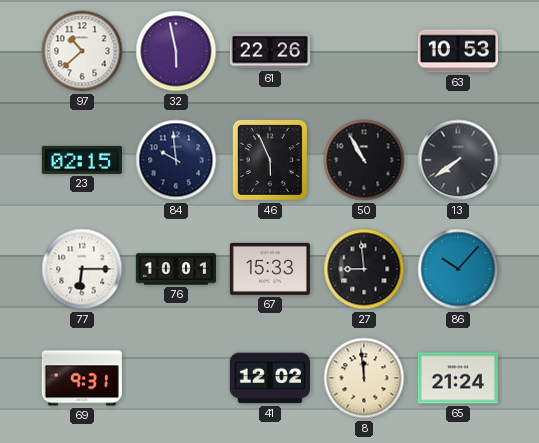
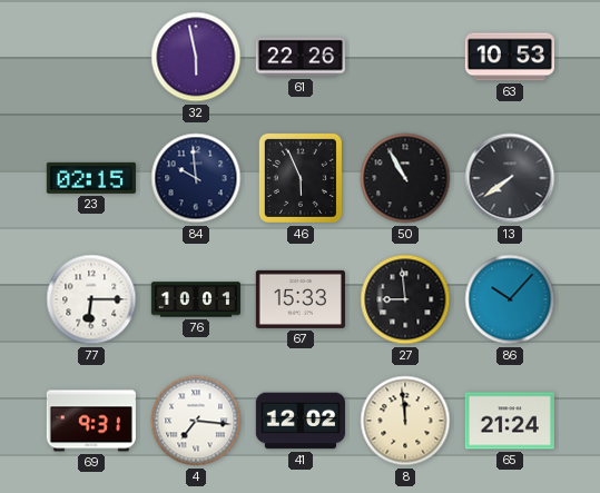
97: 10:38 -> none
4: none -> 7:16
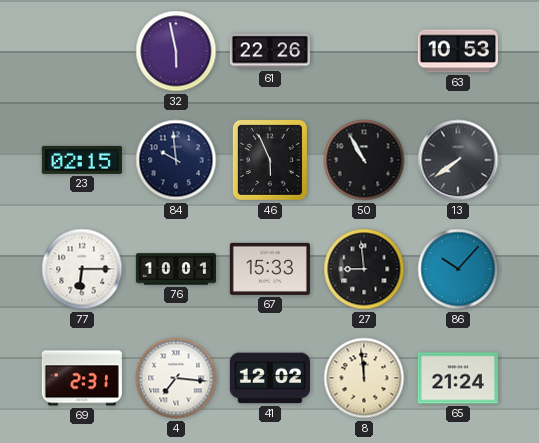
69: 9:31 -> 2:31
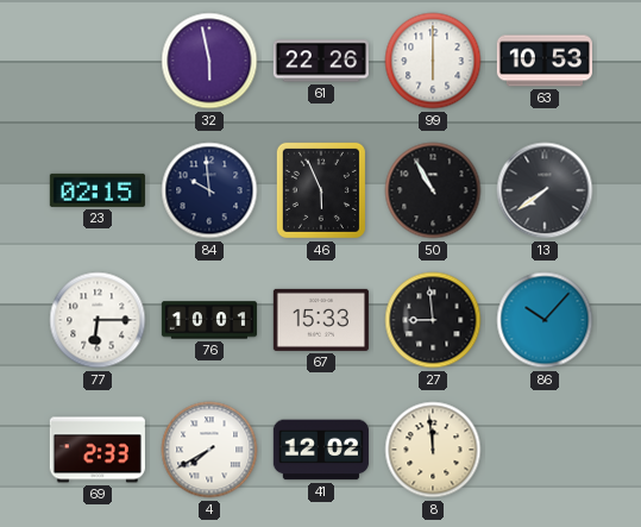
99: none -> 6:00
69: 2:31 -> 2:33
4: 7:16 -> 7:40
65: 21:24 -> none
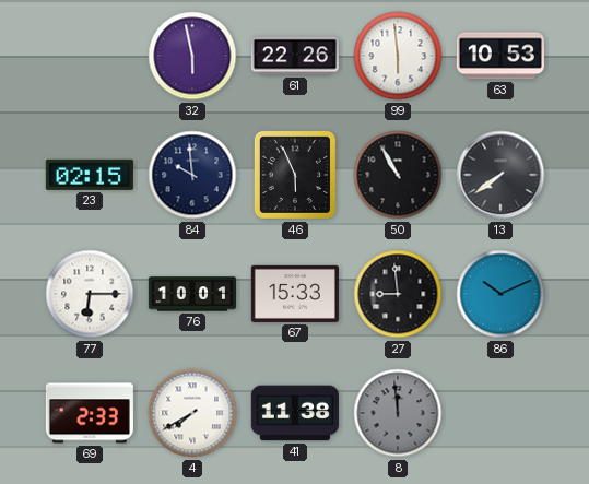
99: 6:00 -> 5:59
86: 10:07 -> 10:11
41: 12:02 -> 11:38
8 dial: cream -> grey
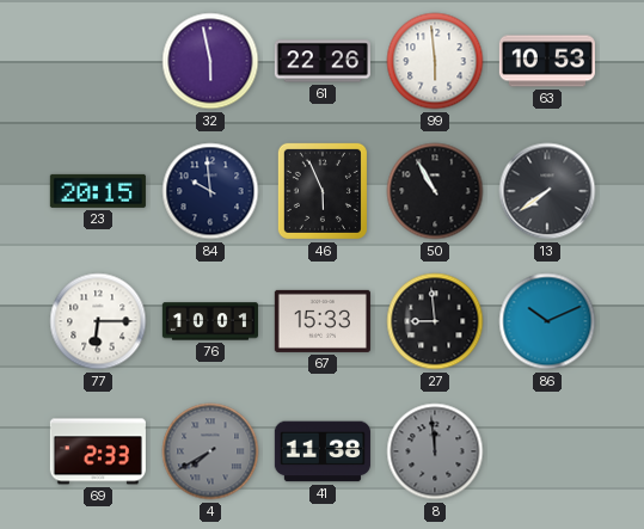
23: 02:15 -> 20:15
4 dial: white -> grey
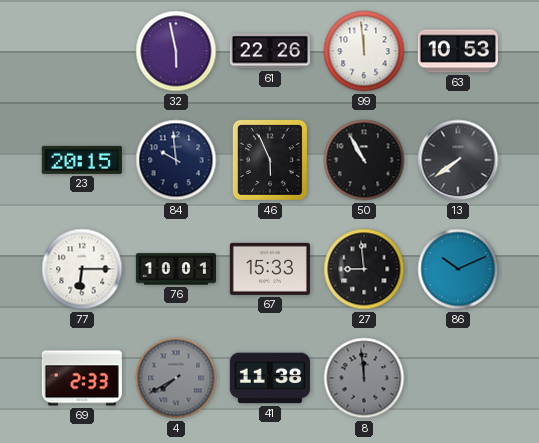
99: 5:59 -> 11:59
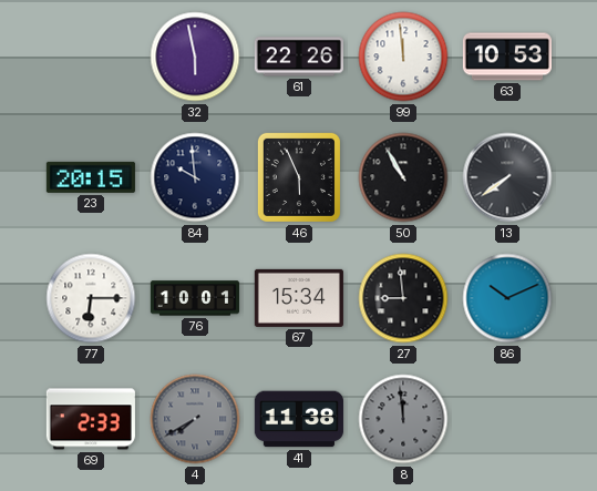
67: 15:33 -> 15:34
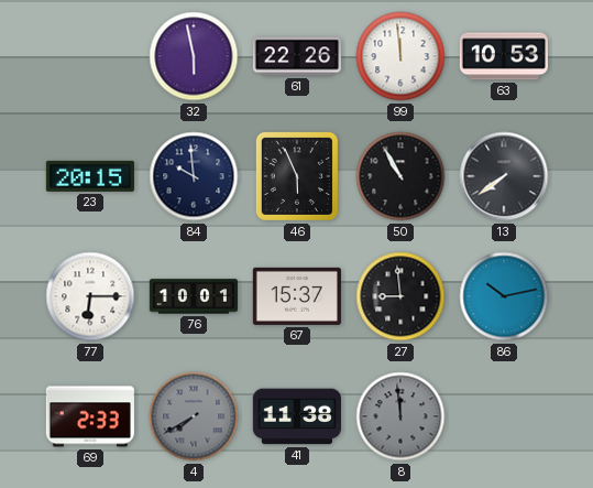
67: 15:34 -> 15:37
86: 10:11 -> 10:13
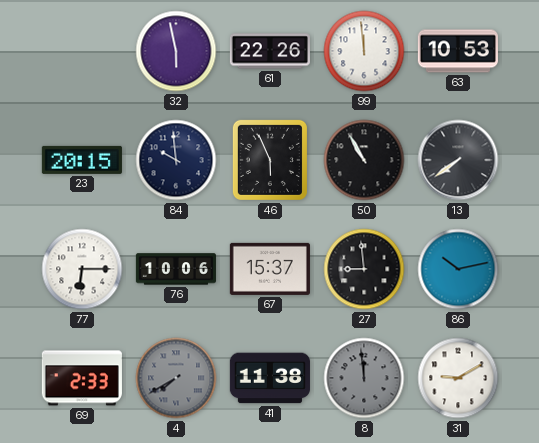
76: 10:01 -> 10:06
31: none -> 9:10
